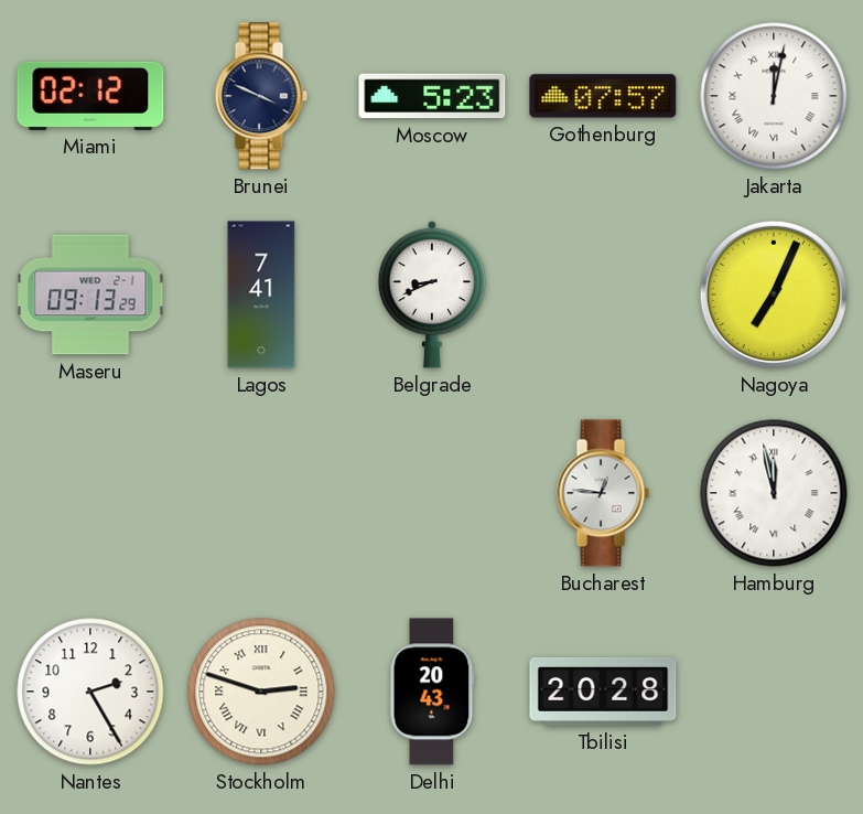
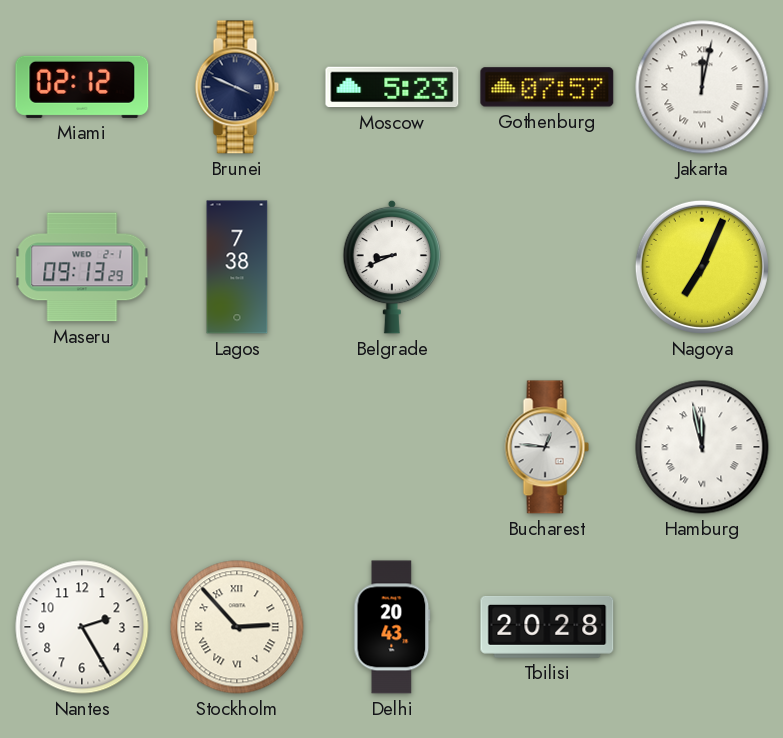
Lagos: 7:41 -> 7:38
Stockholm: 2:48 -> 2:53
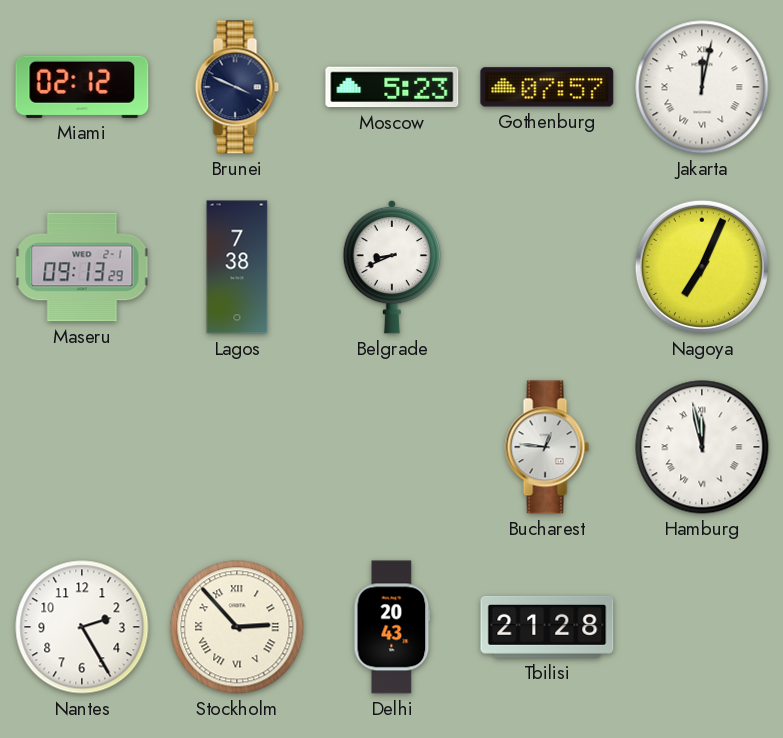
Tbilisi: 20:28 -> 21:28
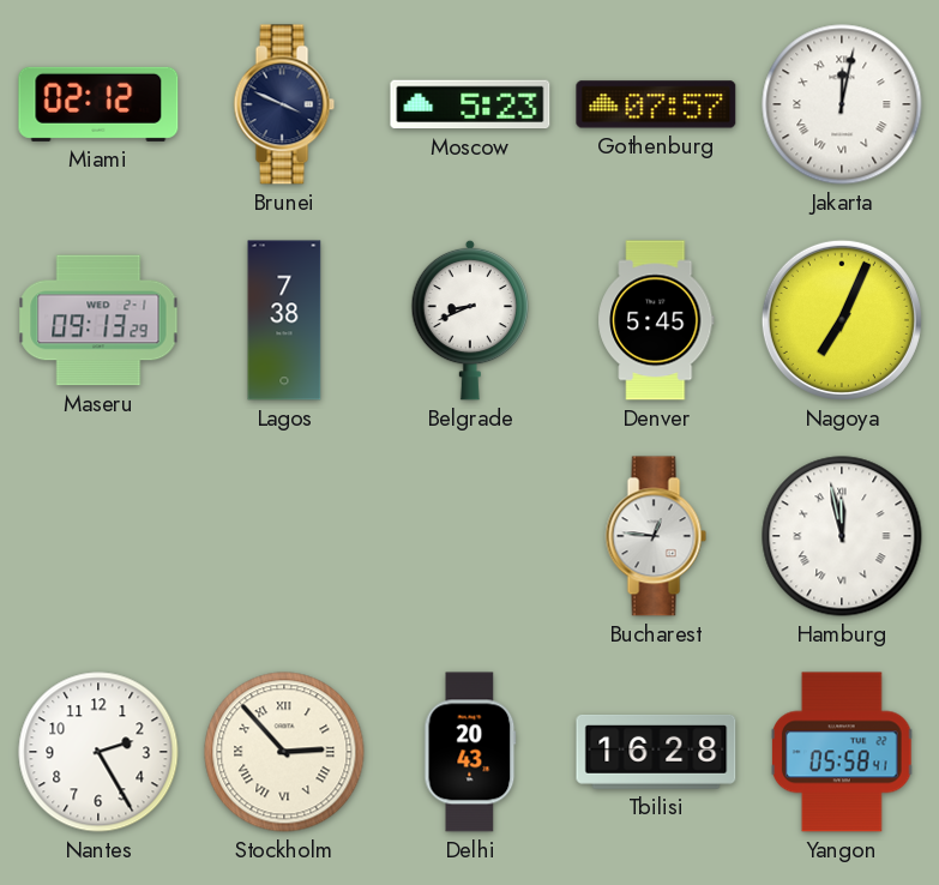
Denver: none -> 5:45
Tbilisi: 21:28 -> 16:28
Yangon: none -> 05:58
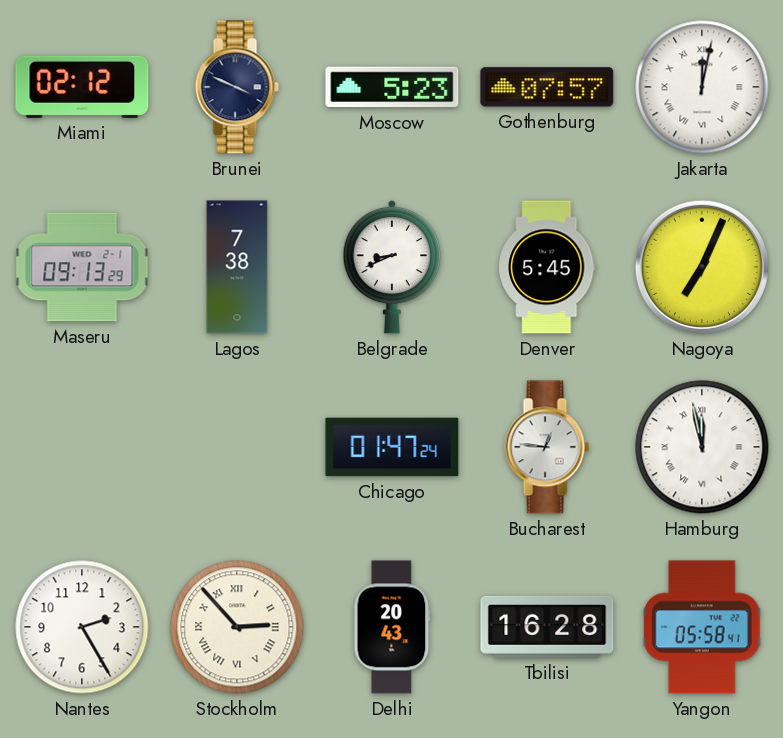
Chicago: none -> 01:47
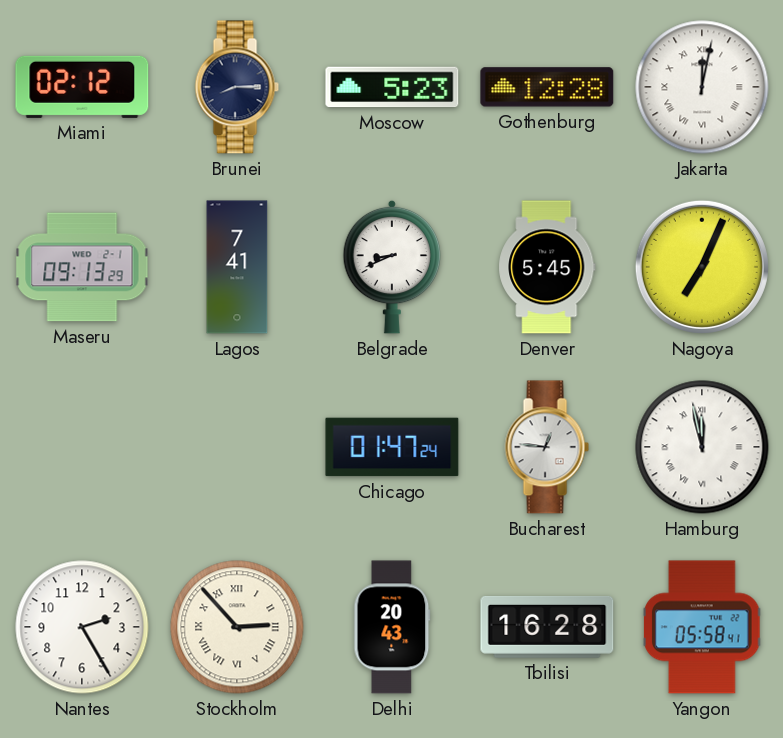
Brunei: 3:49 -> 8:15
Gothenburg: 07:57 -> 12:28
Lagos: 7:38 -> 7:41
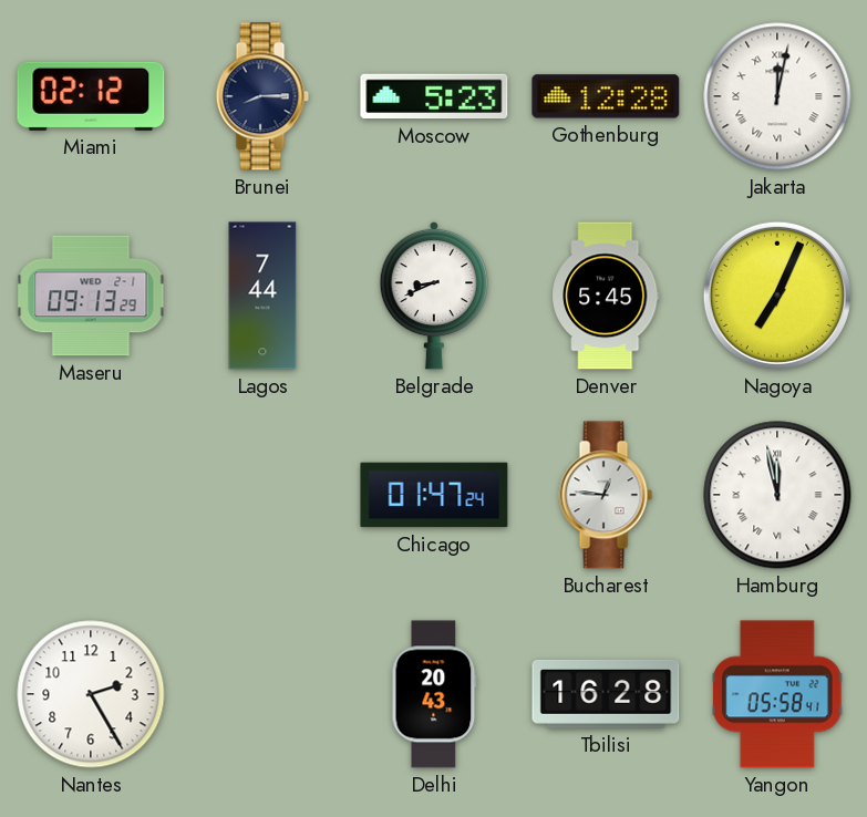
Lagos: 7:41 -> 7:44
Stockholm: 2:53 -> none
